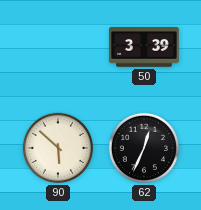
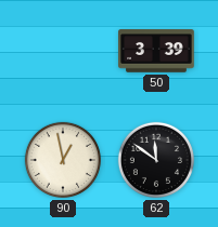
90: 5:52 -> 12:58
62: 12:34 -> 11:51
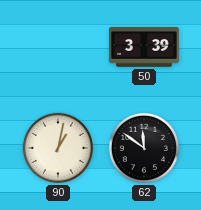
90: 12:58 -> 1:02
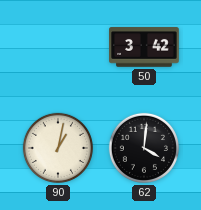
50: 3:39 -> 3:42
62: 11:51 -> 4:01
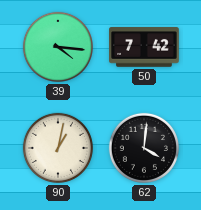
39: none -> 4:16
50: 3:42 -> 7:42
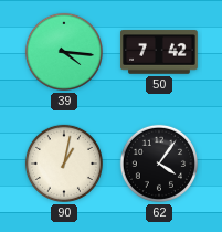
62: 4:01 -> 4:06
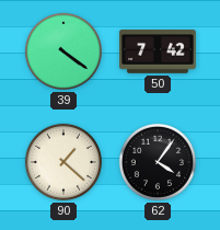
39: 4:16 -> 4:21
90: 1:02 -> 1:22
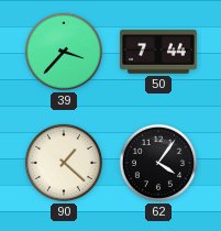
39: 4:21 -> 3:37
50: 7:42 -> 7:44
